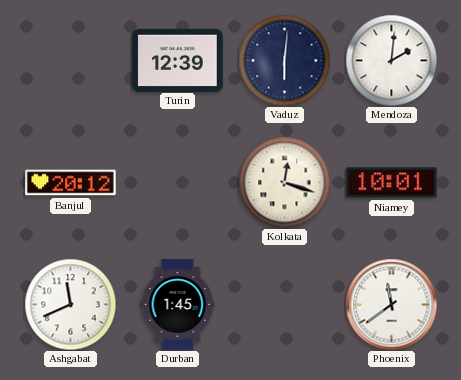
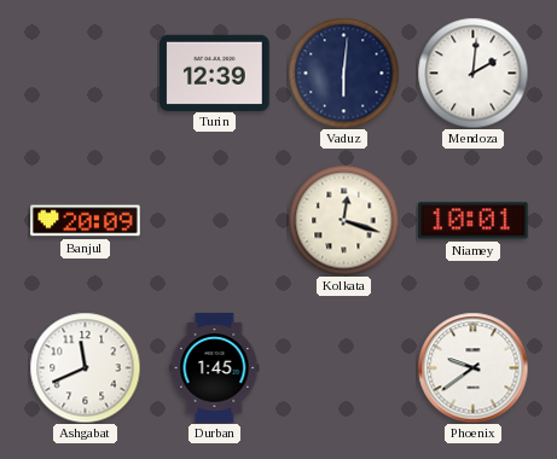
Banjul: 20:12 -> 20:09
Phoenix: 11:39 -> 9:39
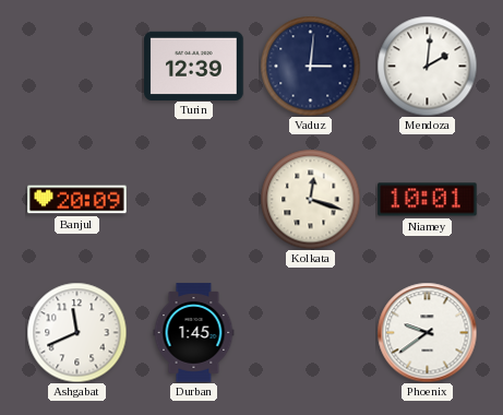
Vaduz: 6:01 -> 3:01
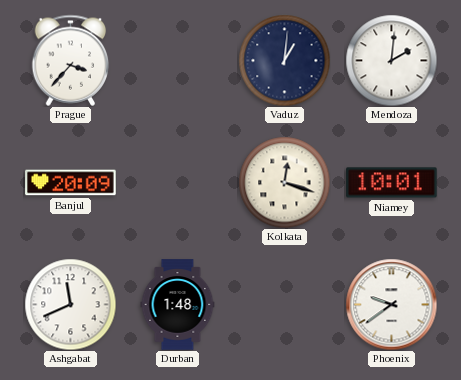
Prague: none -> 3:37
Turin: 12:39 -> none
Vaduz: 3:01 -> 1:01
Durban: 1:45 -> 1:48
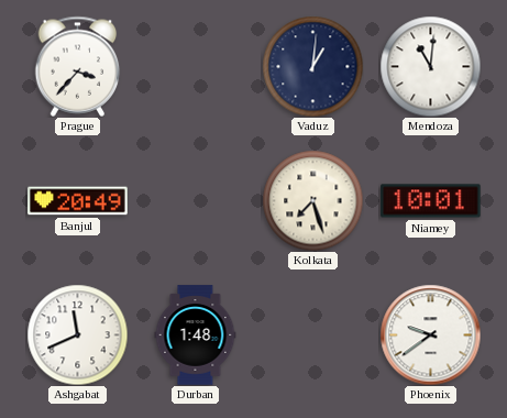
Mendoza: 2:01 -> 11:01
Banjul: 20:09 -> 20:49
Kolkata: 12:18 -> 7:27
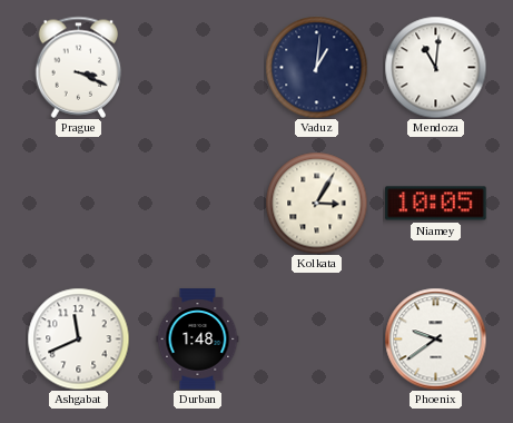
Prague: 3:37 -> 3:19
Banjul: 20:49 -> none
Kolkata: 7:27 -> 3:05
Niamey: 10:01 -> 10:05
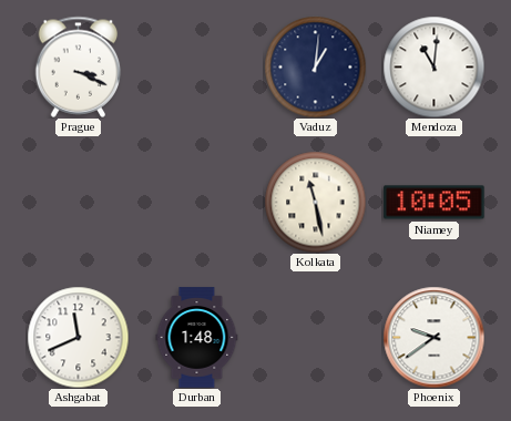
Kolkata: 3:05 -> 11:28
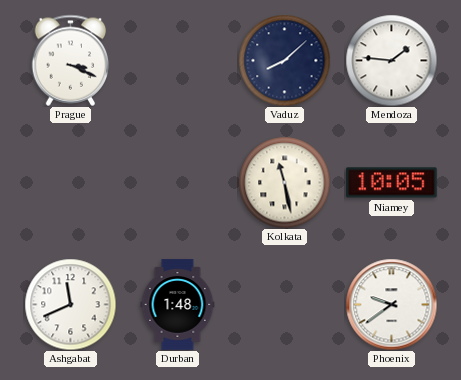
Vaduz: 1:01 -> 8:08
Mendoza: 11:01 -> 1:46
